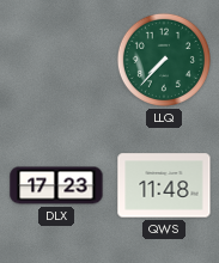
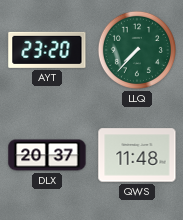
AYT: none -> 23:20
DLX: 17:23 -> 20:37
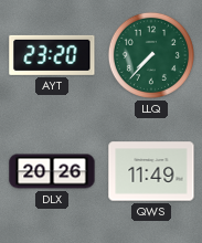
DLX: 20:37 -> 20:26
QWS: 11:48 -> 11:49
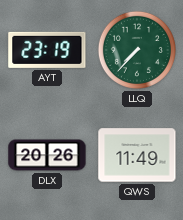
AYT: 23:20 -> 23:19
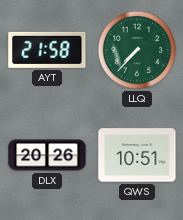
AYT: 23:19 -> 21:58
QWS: 11:49 -> 10:51
